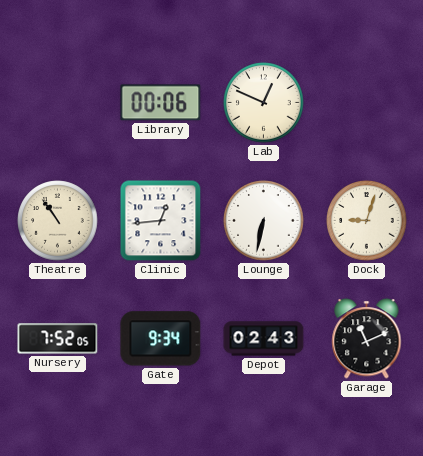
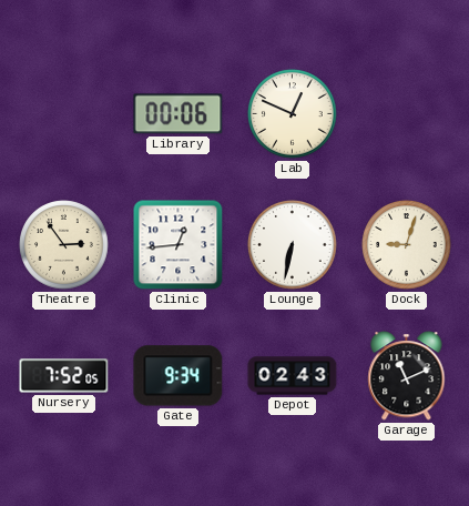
Theatre: 10:54 -> 2:54
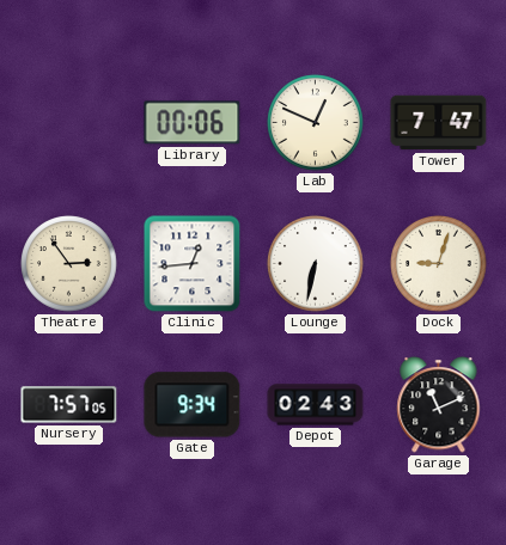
Tower: none -> 7:47
Nursery: 7:52 -> 7:57
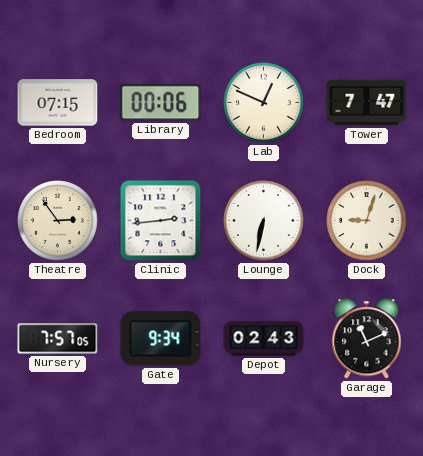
Bedroom: none -> 07:15
Clinic: 12:44 -> 2:44
